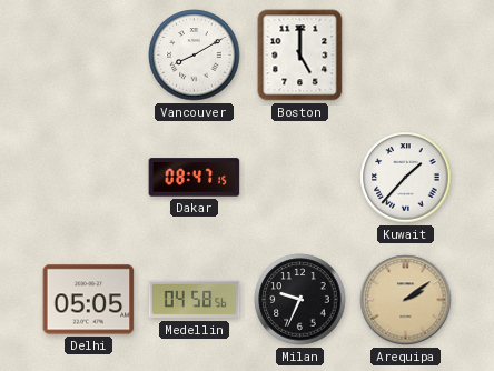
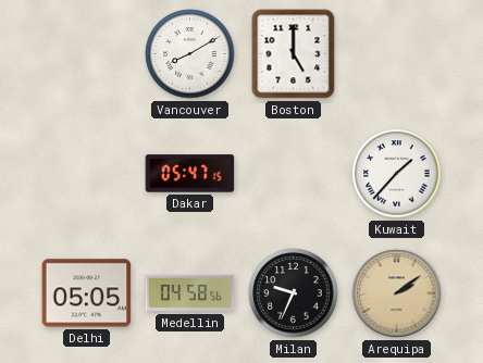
Dakar: 08:47 -> 05:47
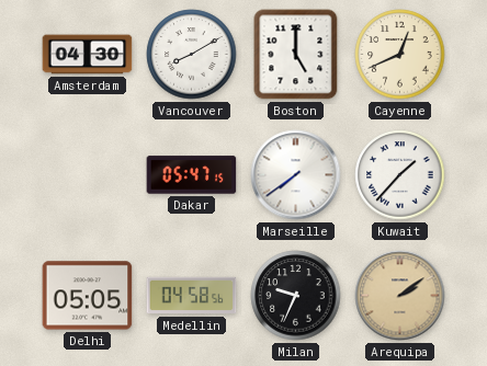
Amsterdam: none -> 04:30
Cayenne: none -> 12:41
Marseille: none -> 7:39
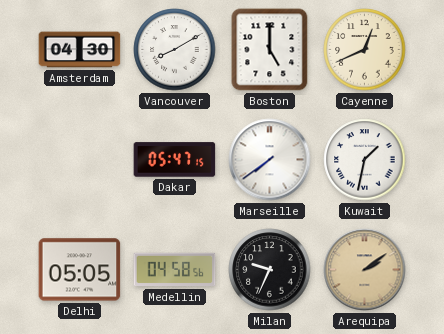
Kuwait: 1:37 -> 1:32
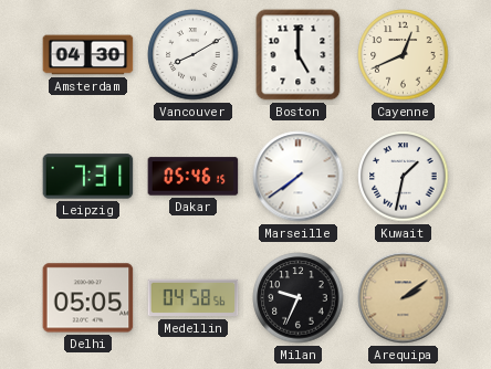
Leipzig: none -> 7:31
Dakar: 05:47 -> 05:46
